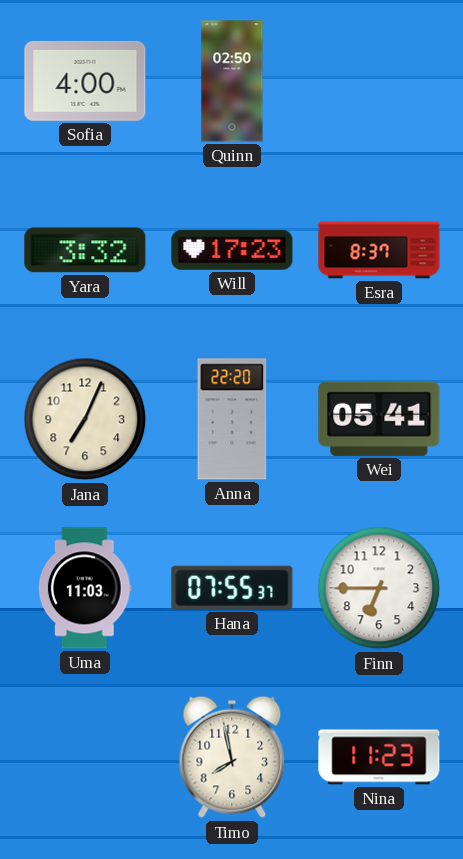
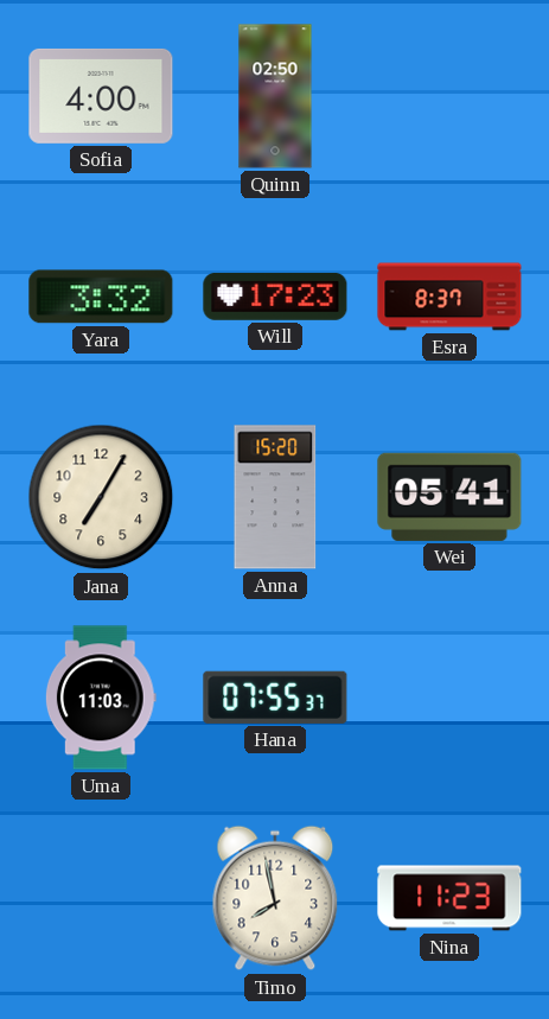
Jana: 7:04 -> 7:05
Anna: 22:20 -> 15:20
Finn: 6:45 -> none
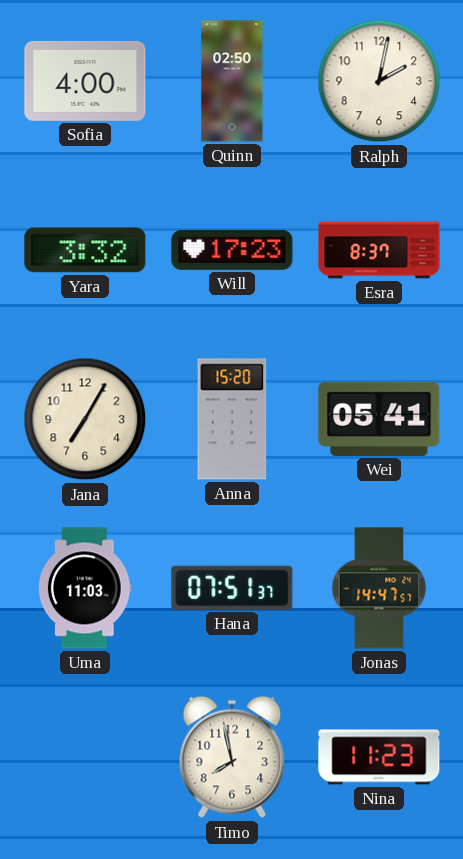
Ralph: none -> 2:02
Hana: 07:55 -> 07:51
Jonas: none -> 14:47
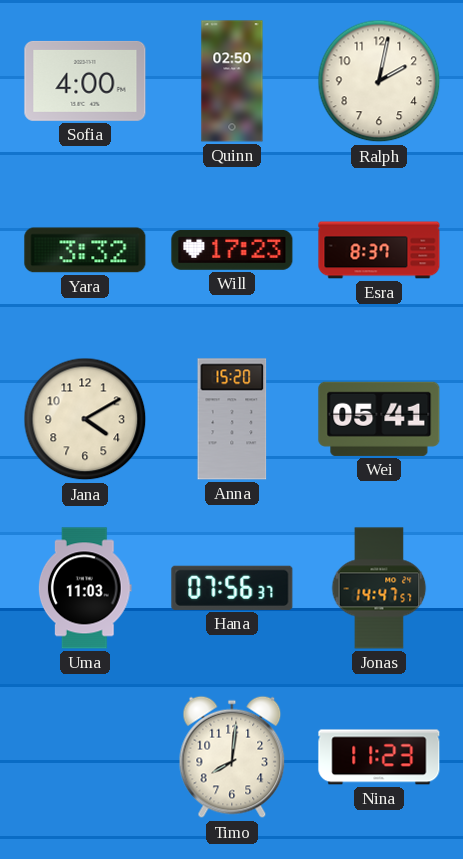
Jana: 7:05 -> 4:10
Hana: 07:51 -> 07:56
Timo: 7:58 -> 8:01
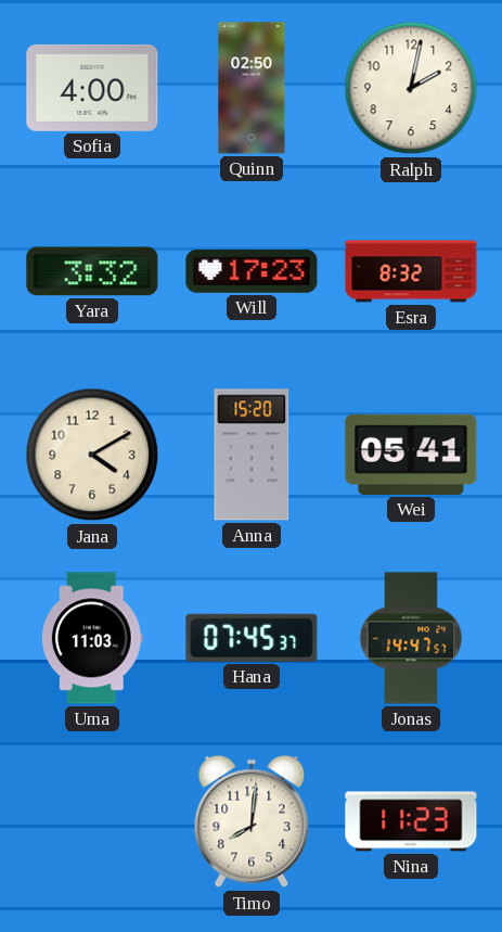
Esra: 8:37 -> 8:32
Hana: 07:56 -> 07:45
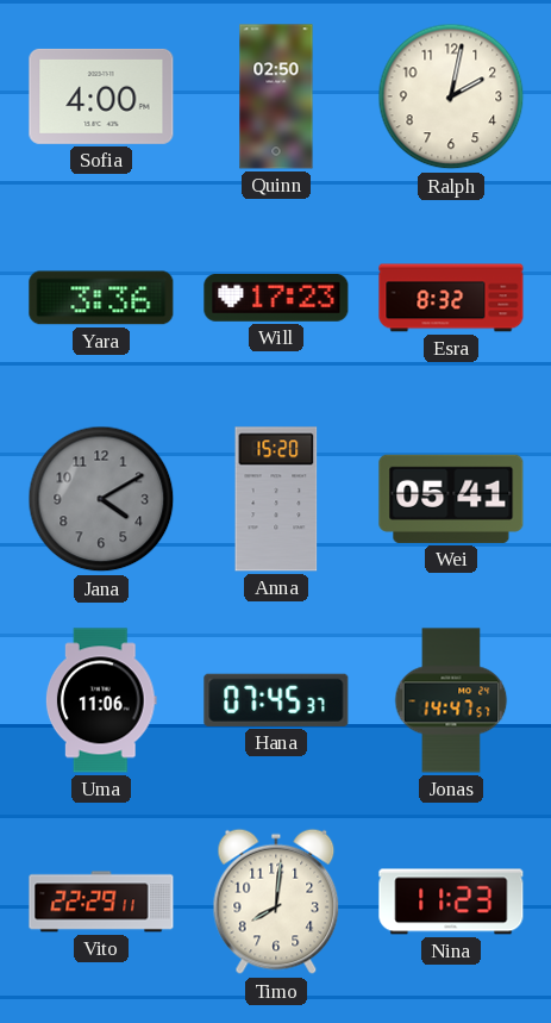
Yara: 3:32 -> 3:36
Jana dial: cream -> grey
Uma: 11:03 -> 11:06
Vito: none -> 22:29
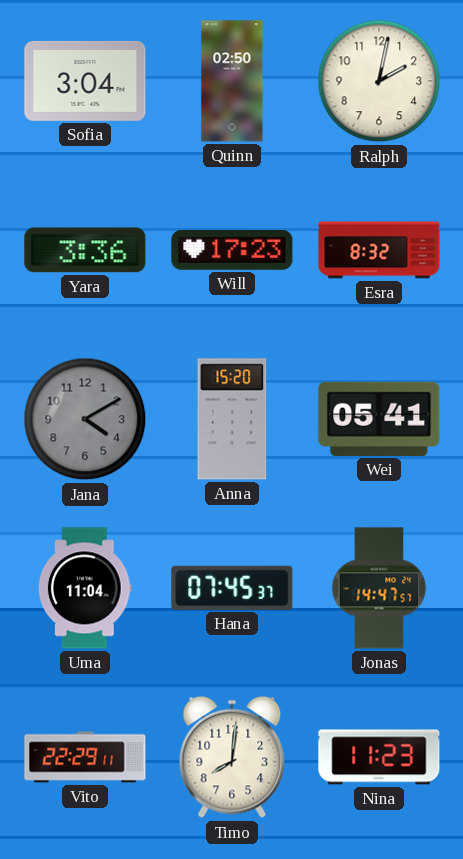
Sofia: 4:00 -> 3:04
Uma: 11:06 -> 11:04
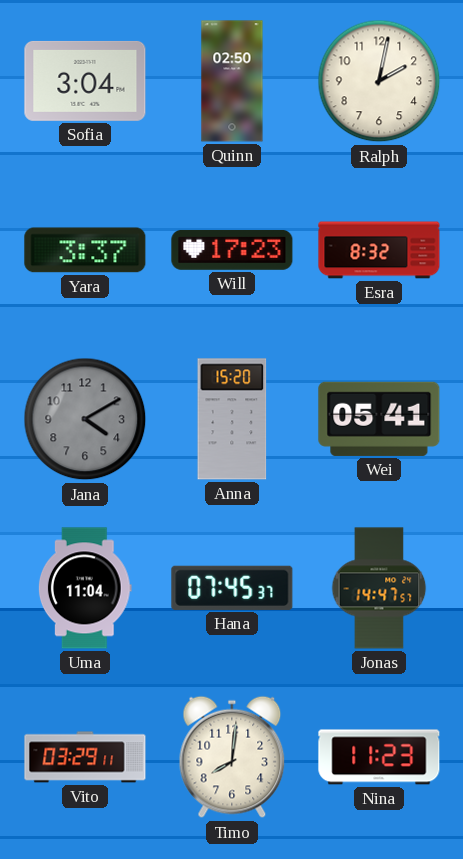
Yara: 3:36 -> 3:37
Vito: 22:29 -> 03:29
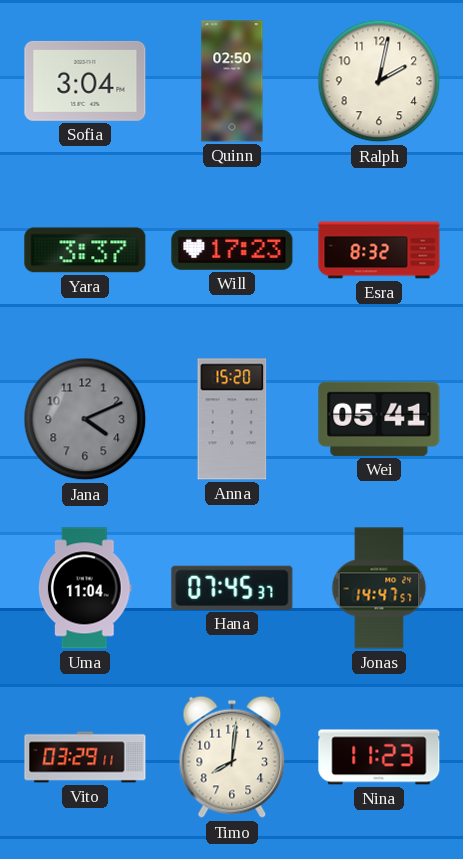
Jana: 4:10 -> 4:11
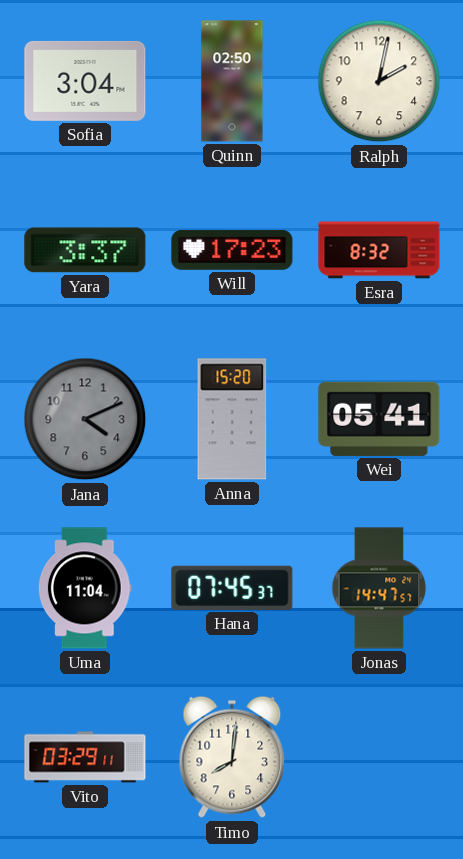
Nina: 11:23 -> none
